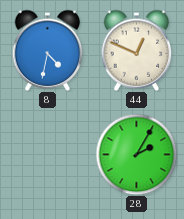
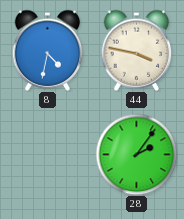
44: 12:49 -> 3:47
28: 2:05 -> 2:06
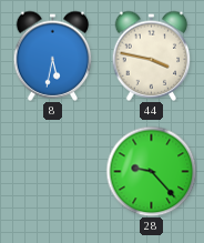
8: 4:32 -> 5:32
28: 2:06 -> 9:23
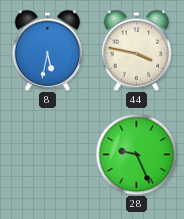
28: 9:23 -> 9:26
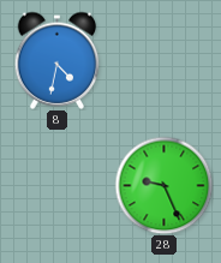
8: 5:32 -> 4:32
44: 3:47 -> none
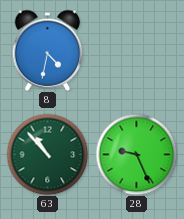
63: none -> 10:53
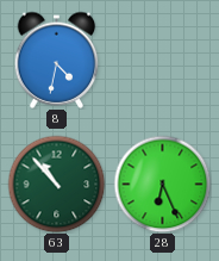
28: 9:26 -> 6:26
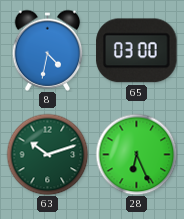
65: none -> 03:00
63: 10:53 -> 10:12
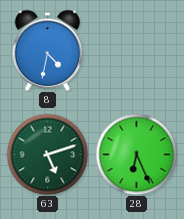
65: 03:00 -> none
63: 10:12 -> 5:12
